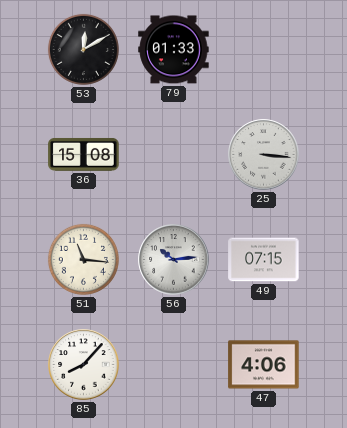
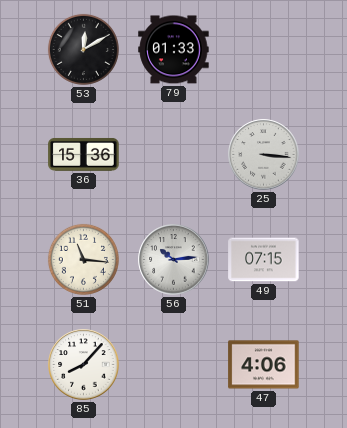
36: 15:08 -> 15:36
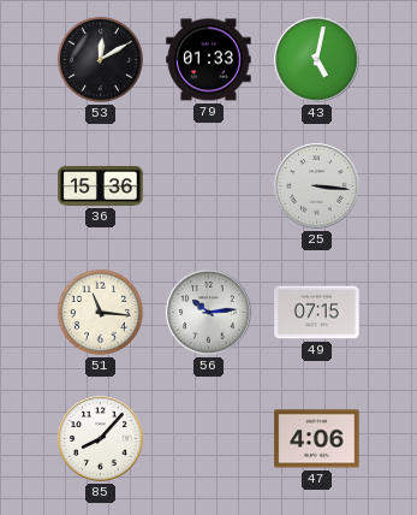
43: none -> 5:02
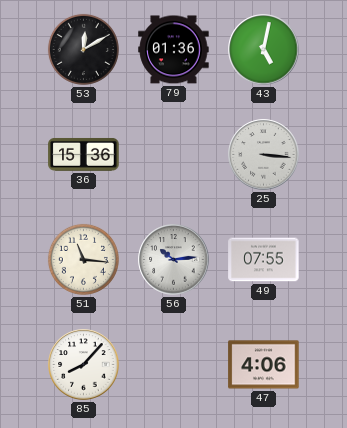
79: 01:33 -> 01:36
49: 07:15 -> 07:55
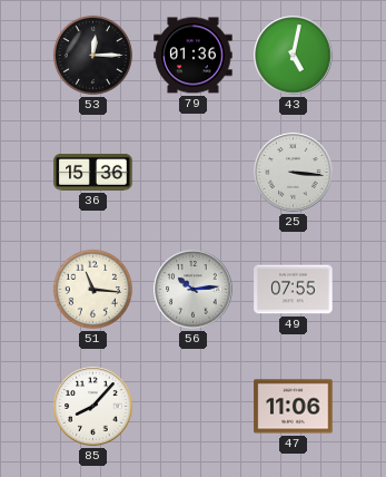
53: 12:10 -> 12:15
47: 4:06 -> 11:06
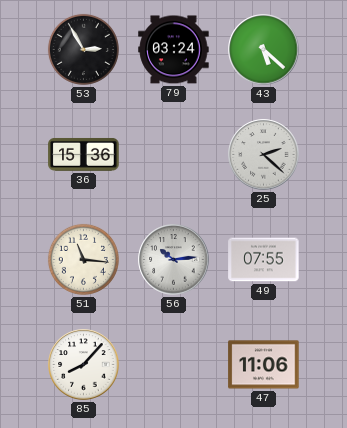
53: 12:15 -> 2:55
79: 01:36 -> 03:24
43: 5:02 -> 5:22
25: 3:16 -> 2:22
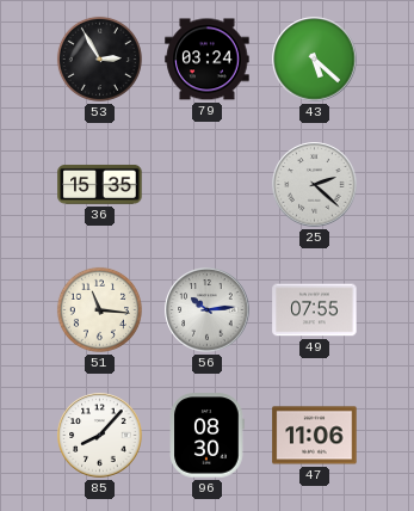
36: 15:36 -> 15:35
96: none -> 08:30
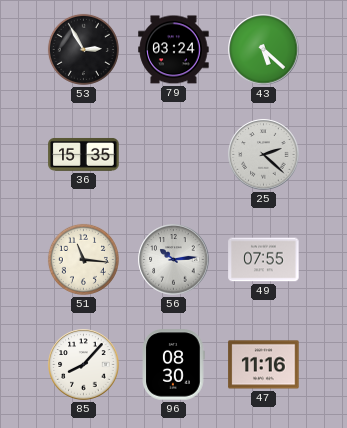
47: 11:06 -> 11:16
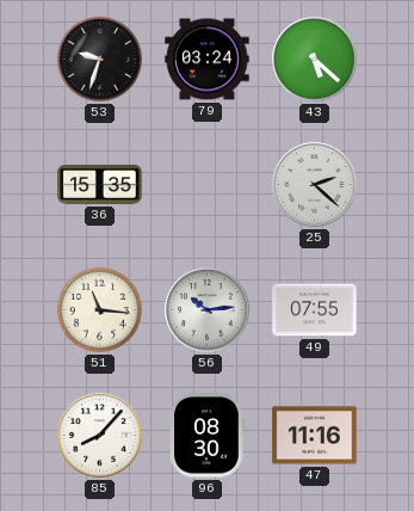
53: 2:55 -> 9:33
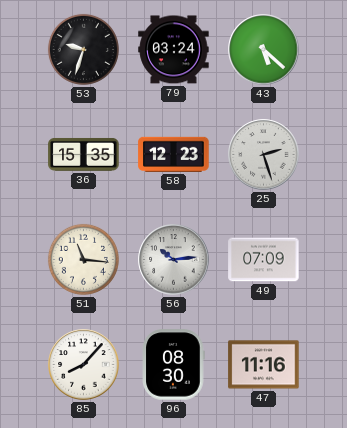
58: none -> 12:23
25: 2:22 -> 2:27
49: 07:55 -> 07:09
